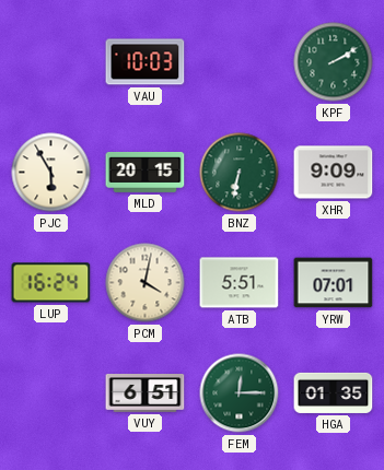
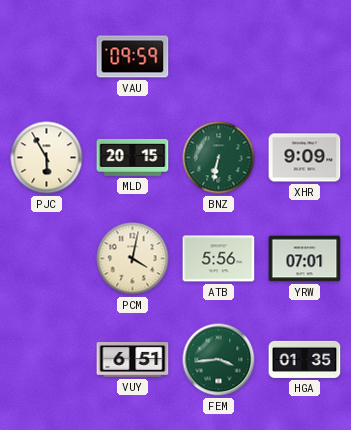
VAU: 10:03 -> 09:59
KPF: 2:10 -> none
LUP: 16:24 -> none
ATB: 5:51 -> 5:56
FEM: 12:15 -> 3:44
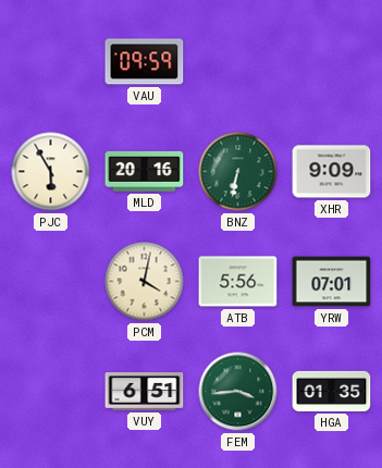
MLD: 20:15 -> 20:16
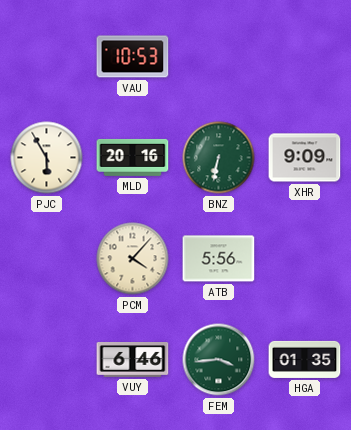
VAU: 09:59 -> 10:53
PCM: 4:02 -> 4:07
YRW: 07:01 -> none
VUY: 6:51 -> 6:46
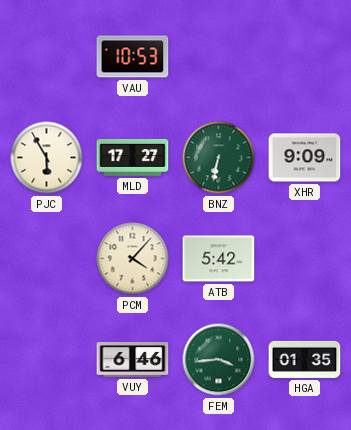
MLD: 20:16 -> 17:27
ATB: 5:56 -> 5:42
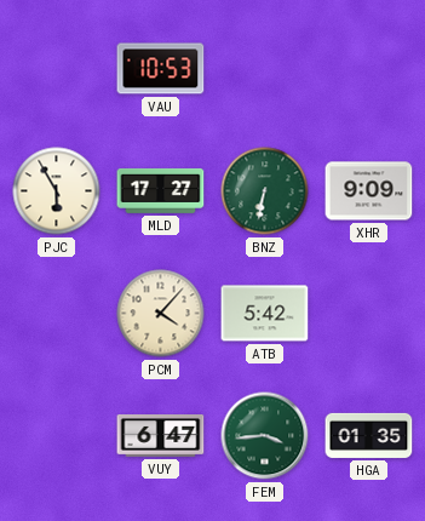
VUY: 6:46 -> 6:47
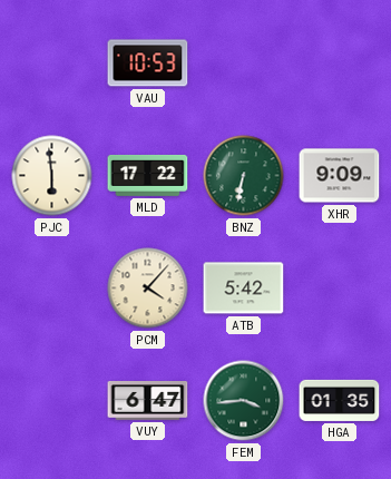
PJC: 5:55 -> 5:59
MLD: 17:27 -> 17:22
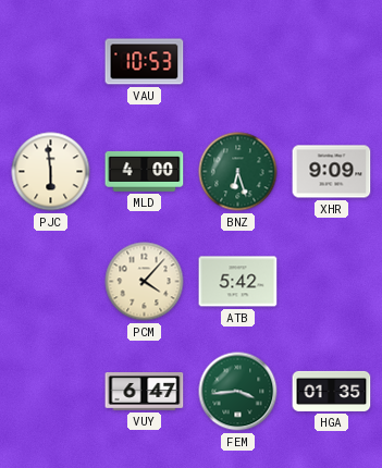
MLD: 17:22 -> 4:00
BNZ: 6:32 -> 6:27
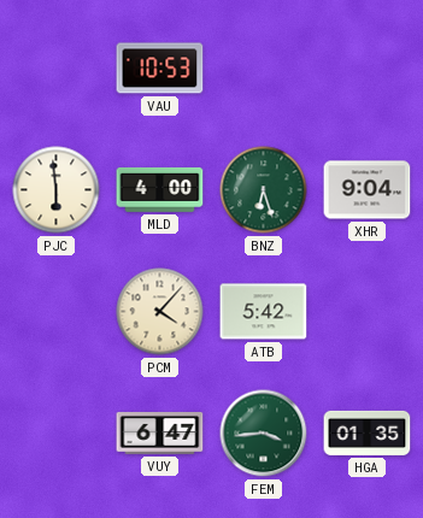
XHR: 9:09 -> 9:04
